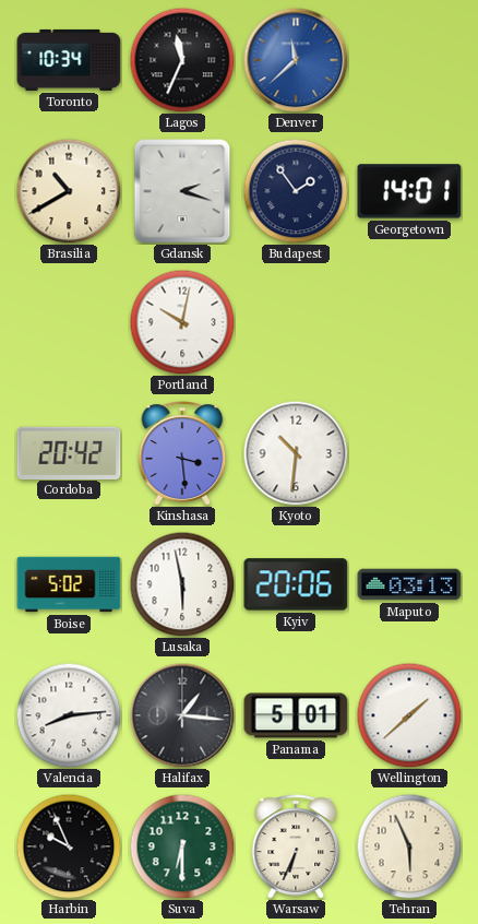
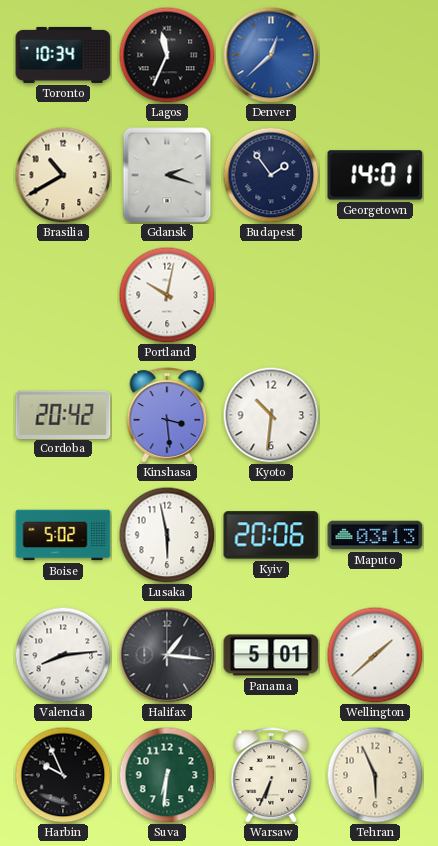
Denver: 11:38 -> 12:38
Suva: 6:30 -> 6:31
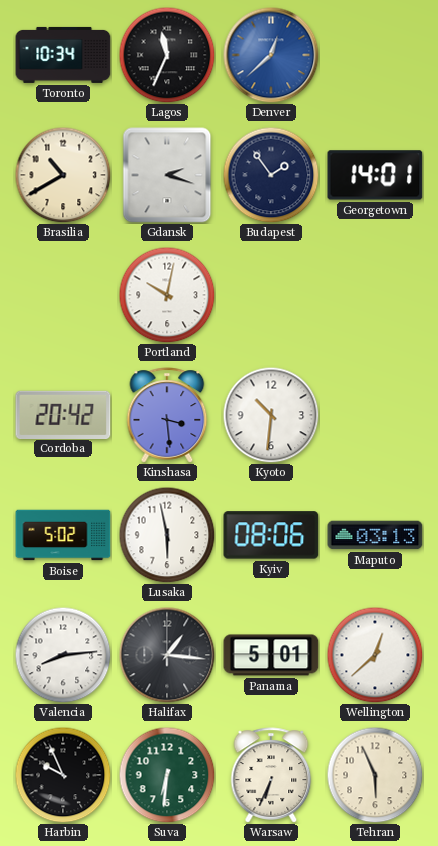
Kyiv: 20:06 -> 08:06
Wellington: 1:38 -> 12:38
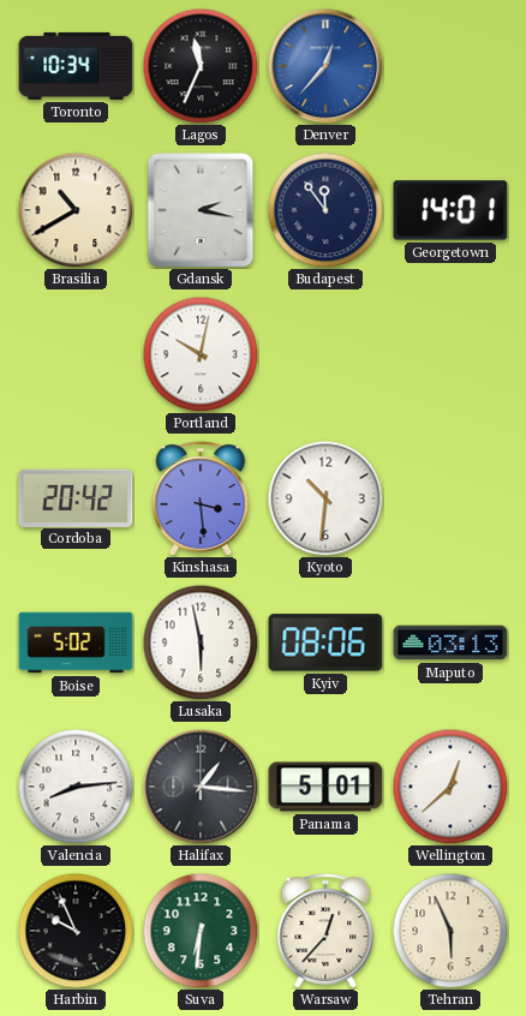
Denver: 12:38 -> 12:37
Gdansk: 2:18 -> 2:17
Budapest: 1:54 -> 11:54
Warsaw: 6:34 -> 12:37
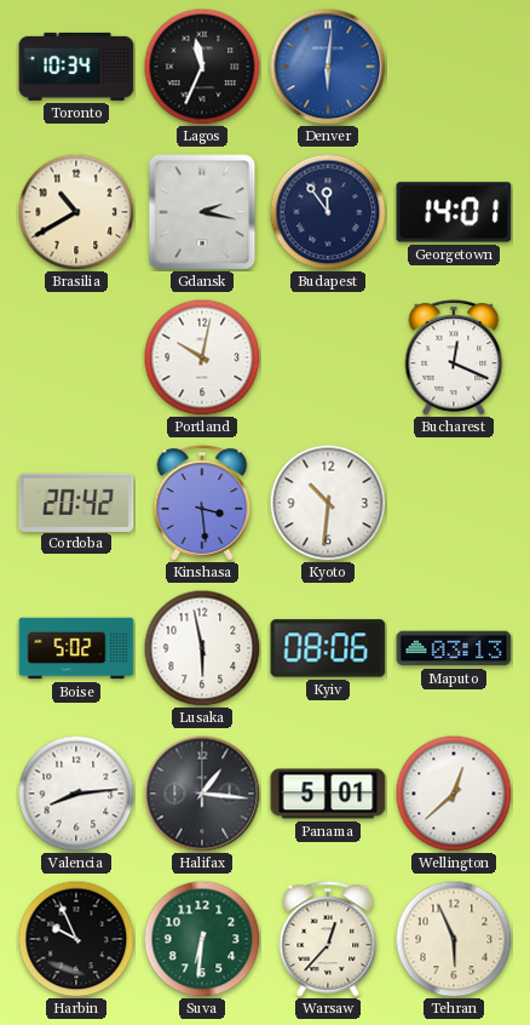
Denver: 12:37 -> 6:01
Bucharest: none -> 12:19
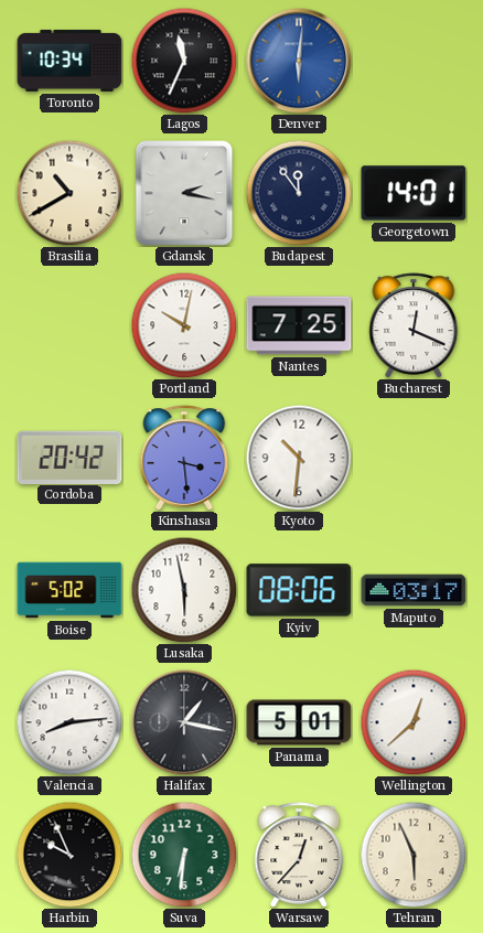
Nantes: none -> 7:25
Maputo: 03:13 -> 03:17
Halifax: 1:16 -> 1:17
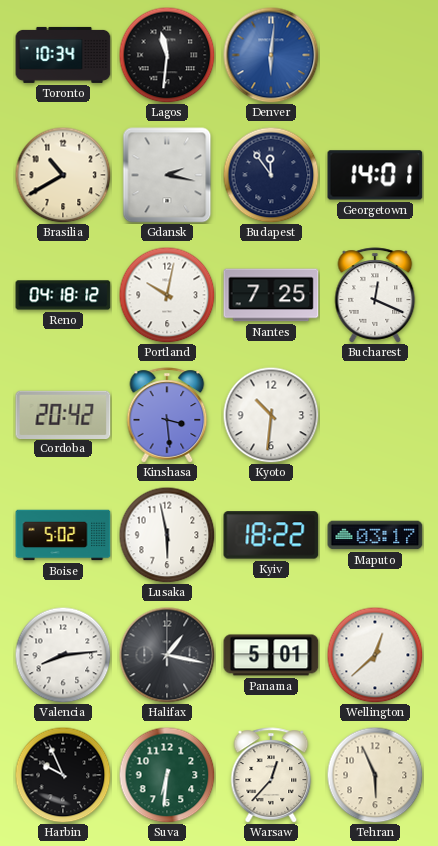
Lagos: 11:34 -> 11:31
Reno: none -> 04:18
Kyiv: 08:06 -> 18:22
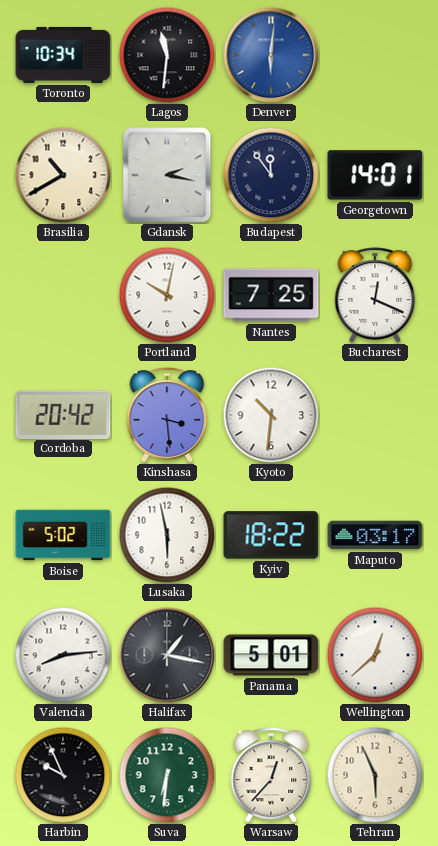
Reno: 04:18 -> none
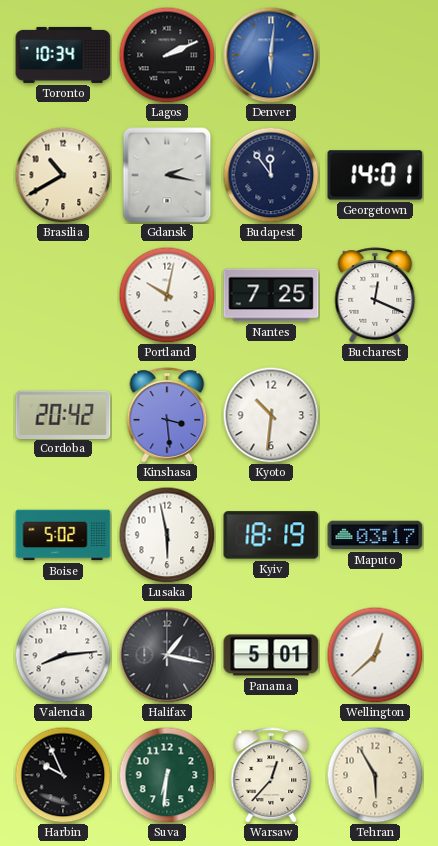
Lagos: 11:31 -> 2:11
Kyiv: 18:22 -> 18:19
Tehran: 5:56 -> 5:55
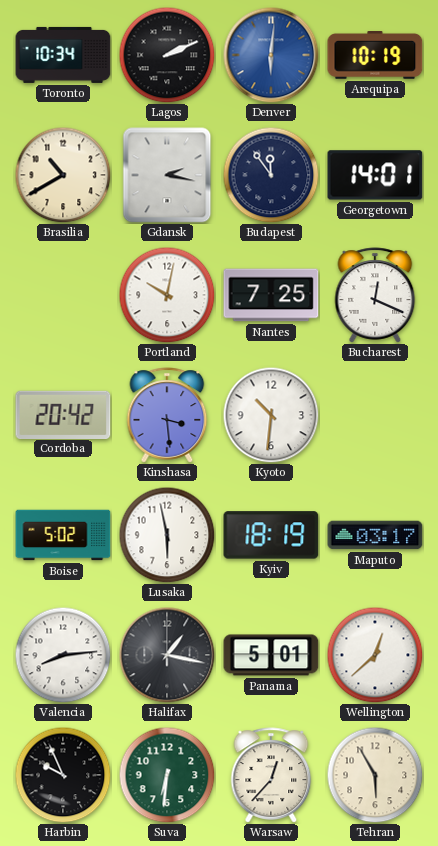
Arequipa: none -> 10:19
